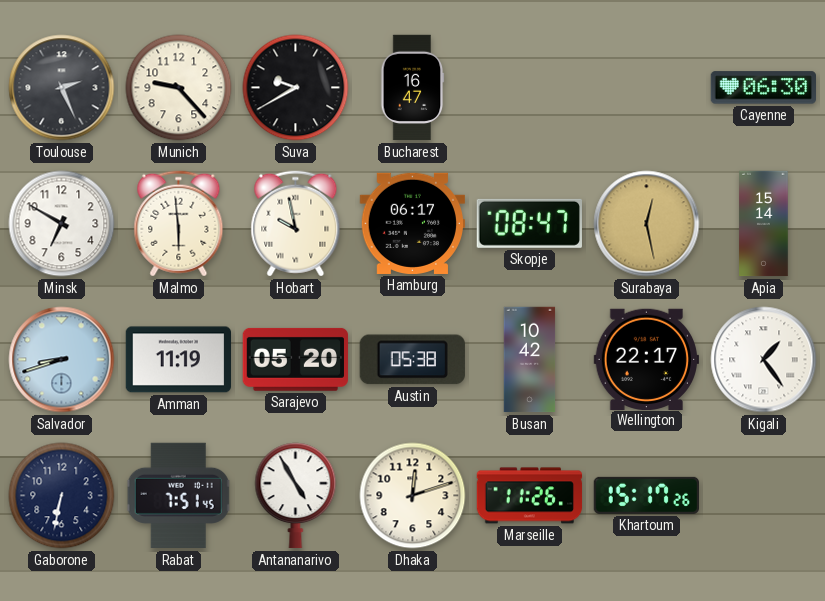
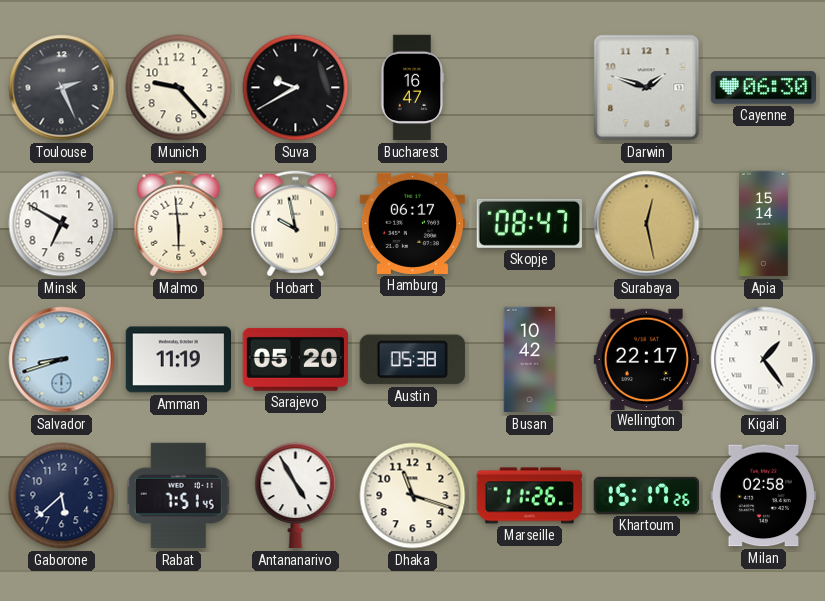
Darwin: none -> 1:48
Gaborone: 6:32 -> 5:38
Dhaka: 12:12 -> 11:18
Milan: none -> 02:58
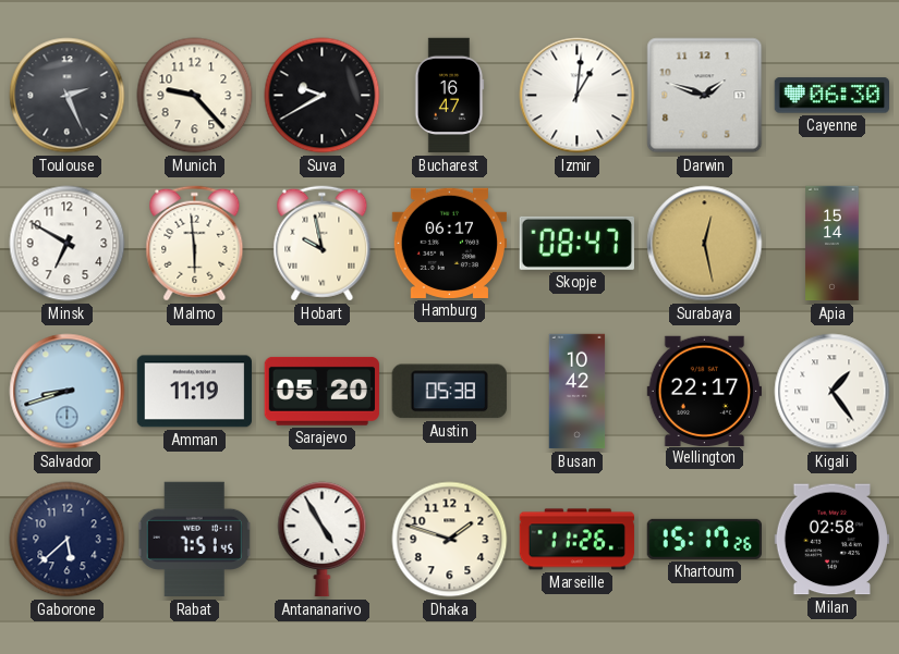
Izmir: none -> 1:01
Dhaka: 11:18 -> 1:48
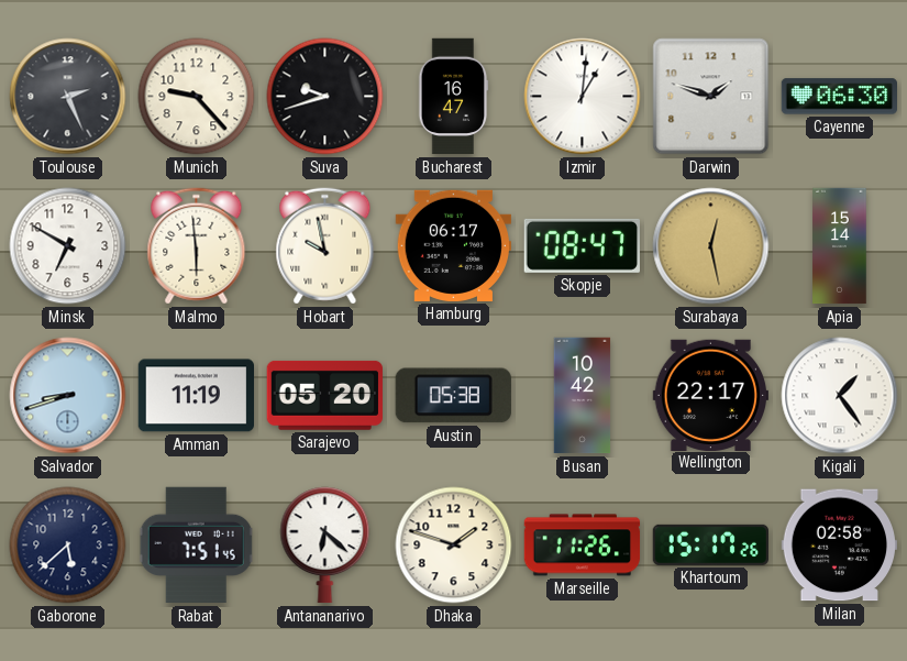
Suva: 9:40 -> 9:42
Antananarivo: 4:55 -> 6:22
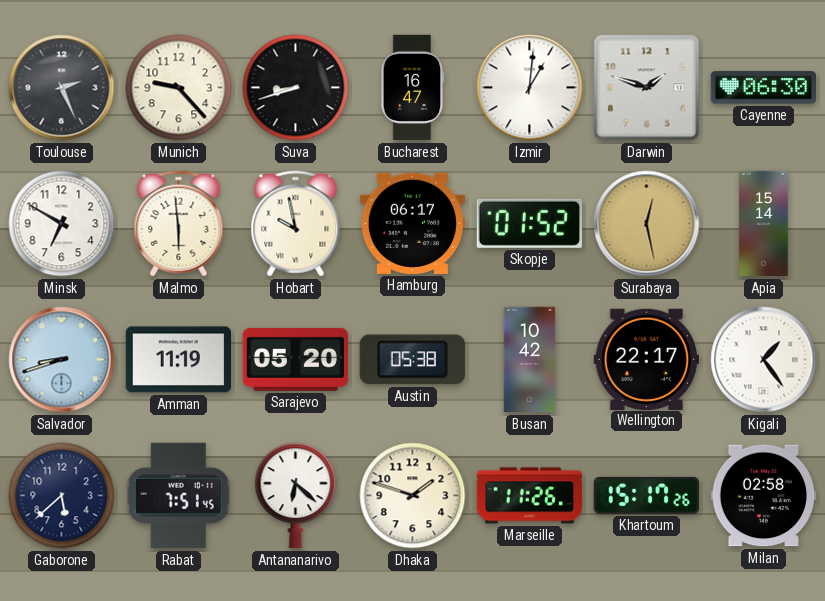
Suva: 9:42 -> 8:42
Skopje: 08:47 -> 01:52
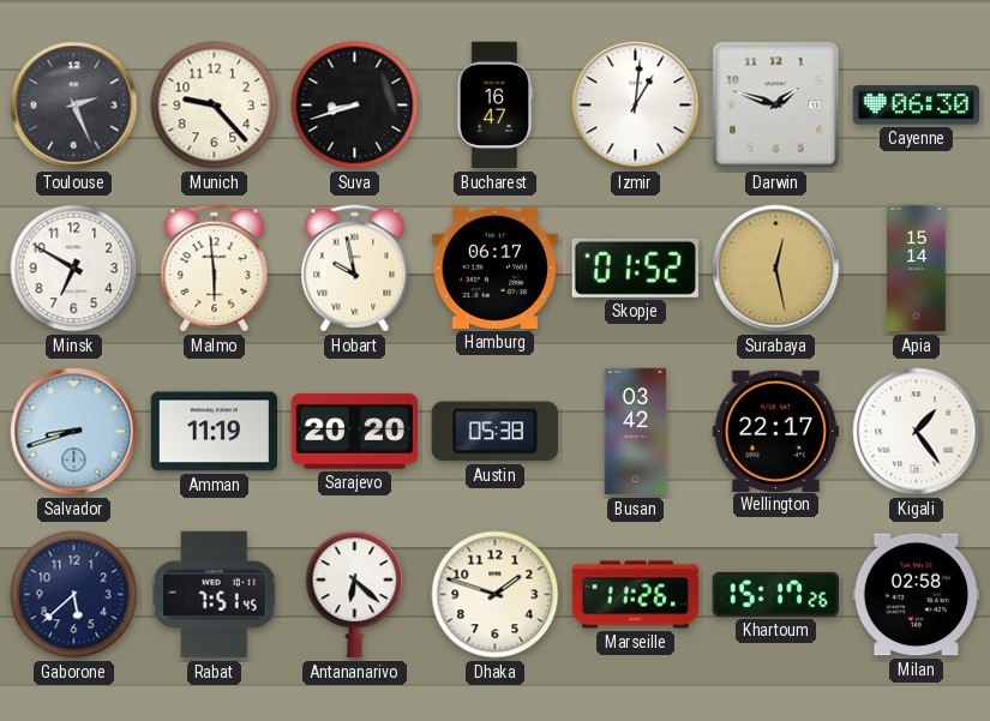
Sarajevo: 05:20 -> 20:20
Busan: 10:42 -> 03:42
